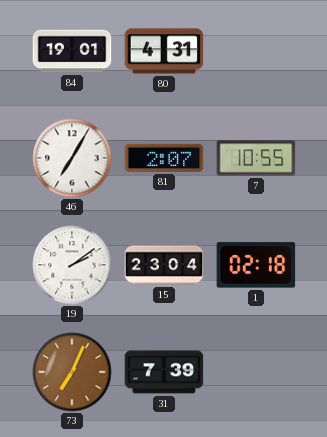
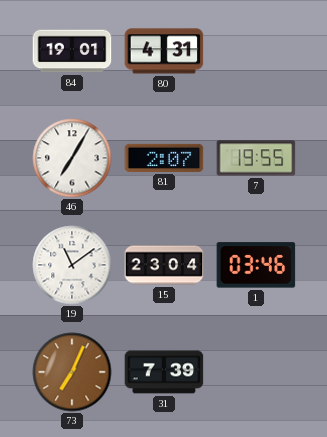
7: 10:55 -> 19:55
19: 2:09 -> 11:09
1: 02:18 -> 03:46
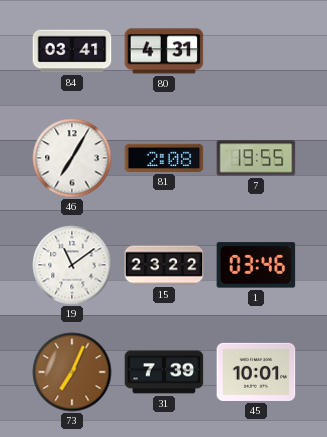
84: 19:01 -> 03:41
81: 2:07 -> 2:08
15: 23:04 -> 23:22
45: none -> 10:01
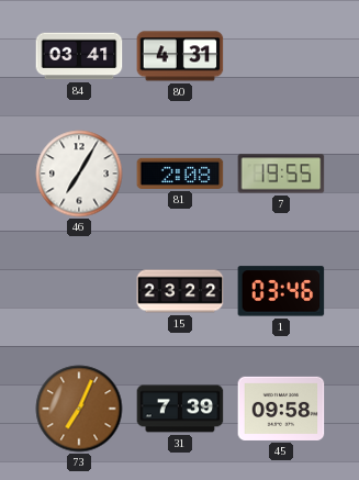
19: 11:09 -> none
45: 10:01 -> 09:58
